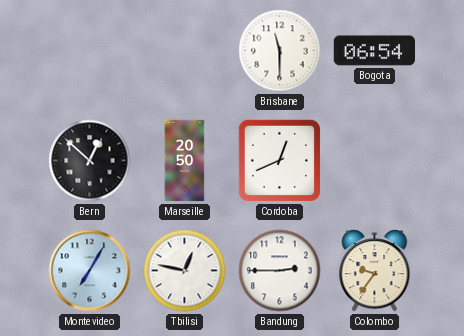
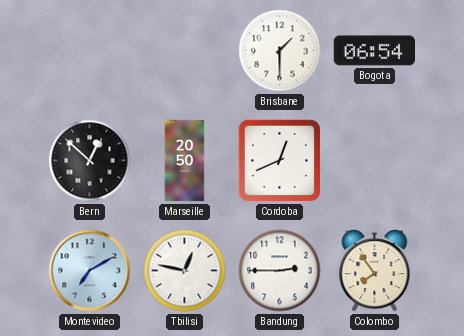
Brisbane: 11:30 -> 1:30
Montevideo: 7:05 -> 7:10
Colombo: 9:36 -> 7:54
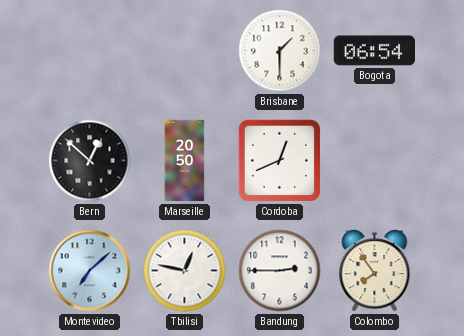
Montevideo: 7:10 -> 7:08
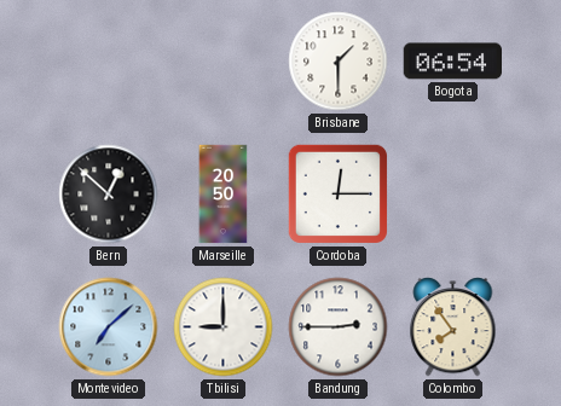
Cordoba: 12:41 -> 12:15
Tbilisi: 12:47 -> 9:00
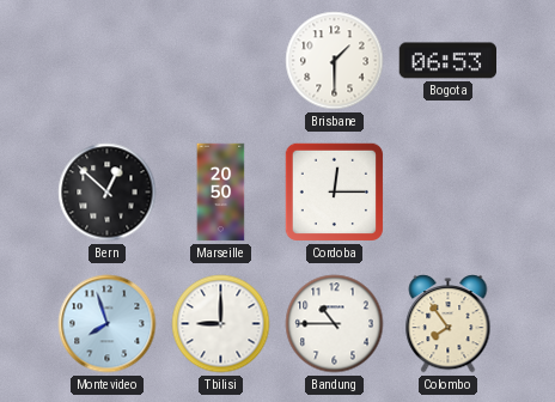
Bogota: 06:54 -> 06:53
Montevideo: 7:08 -> 7:57
Bandung: 2:45 -> 10:45
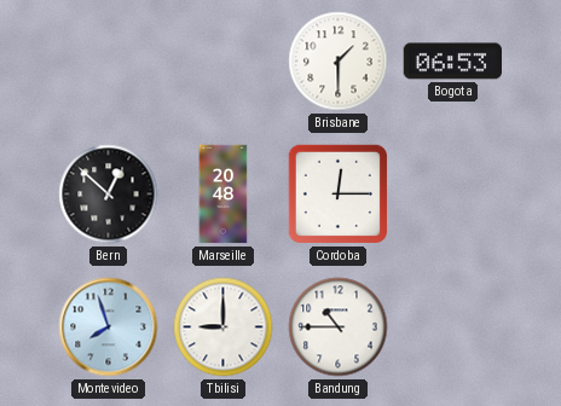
Marseille: 20:50 -> 20:48
Colombo: 7:54 -> none
